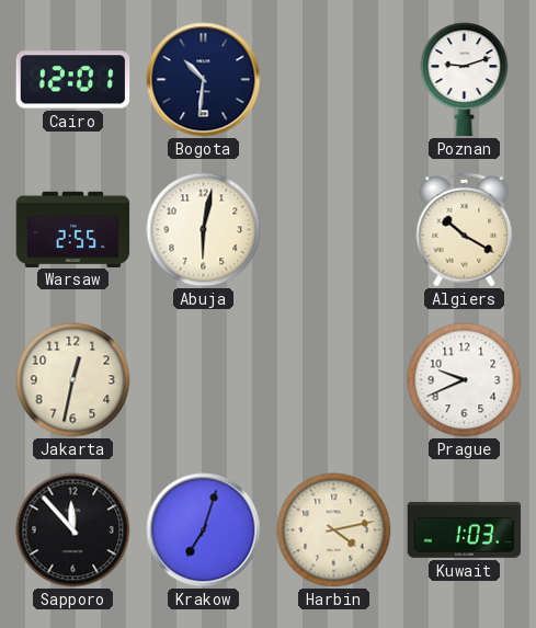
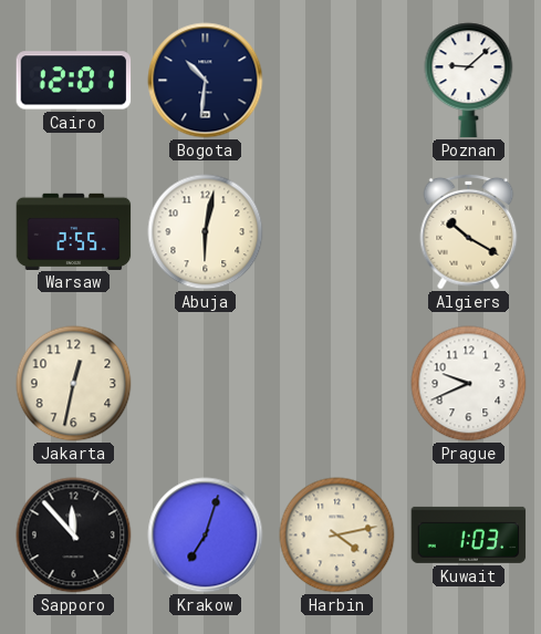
Poznan: 9:12 -> 9:08
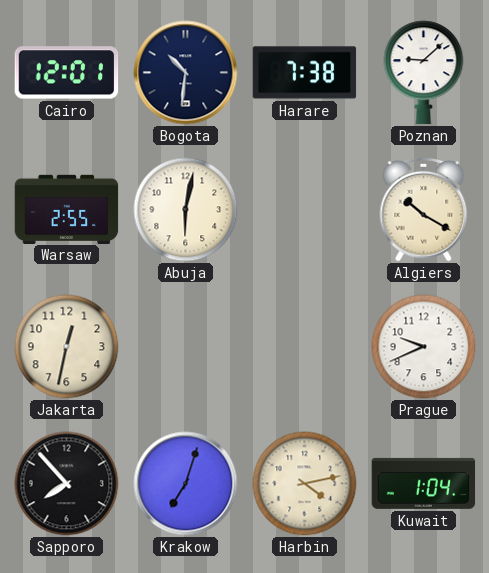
Harare: none -> 7:38
Sapporo: 11:53 -> 7:53
Kuwait: 1:03 -> 1:04
